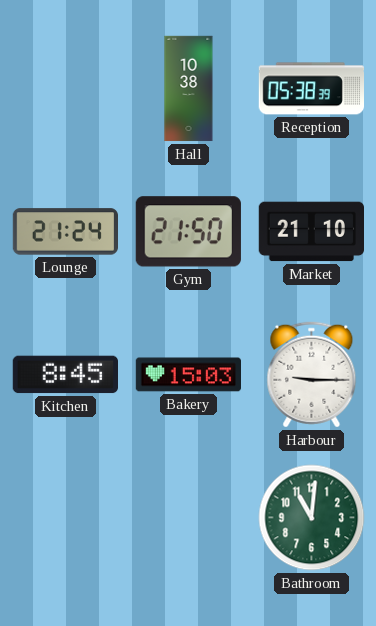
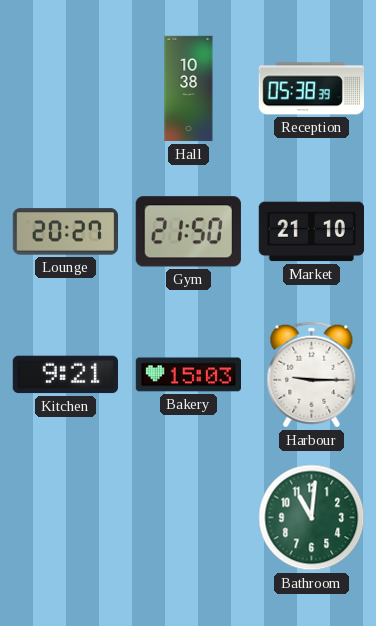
Lounge: 21:24 -> 20:27
Kitchen: 8:45 -> 9:21
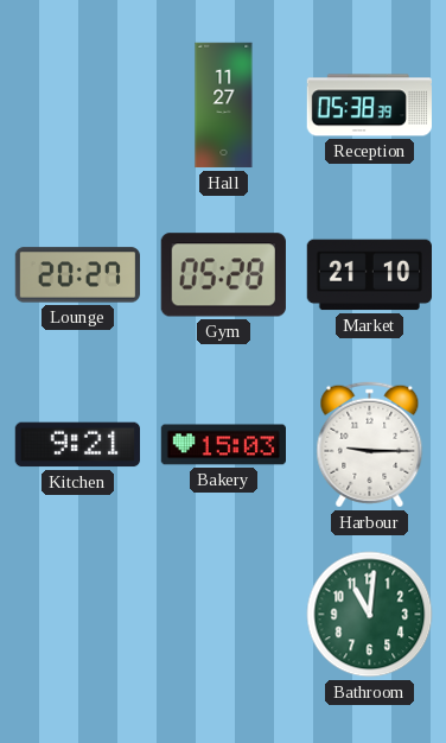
Hall: 10:38 -> 11:27
Gym: 21:50 -> 05:28
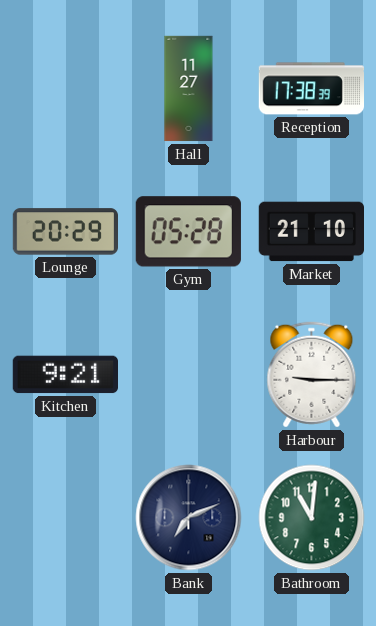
Reception: 05:38 -> 17:38
Lounge: 20:27 -> 20:29
Bakery: 15:03 -> none
Bank: none -> 7:11
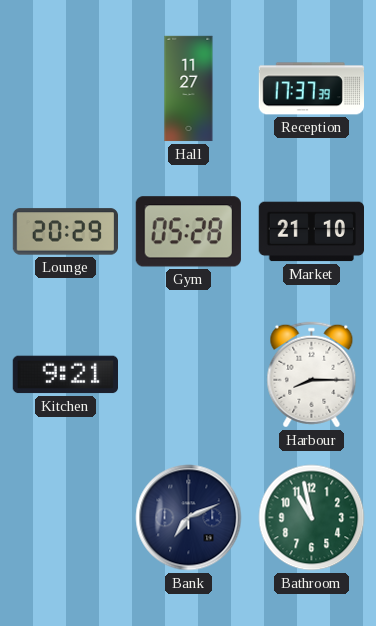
Reception: 17:38 -> 17:37
Harbour: 9:15 -> 8:15
Bathroom: 11:01 -> 10:58
